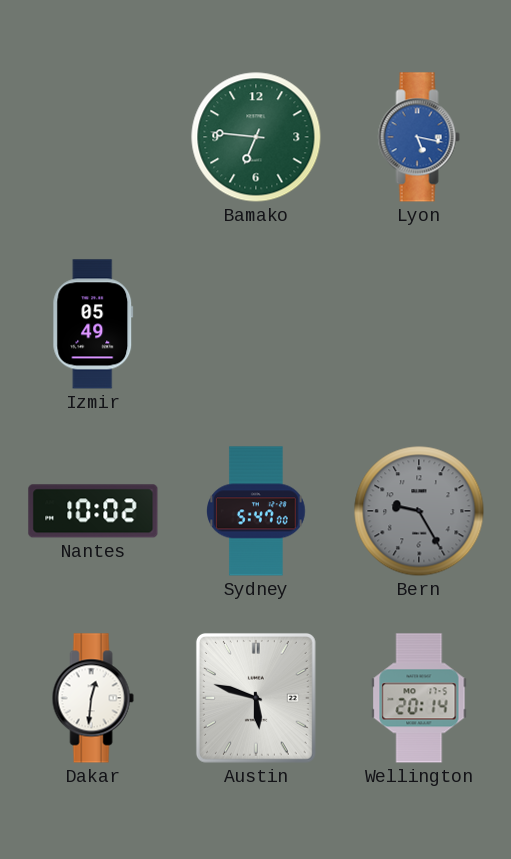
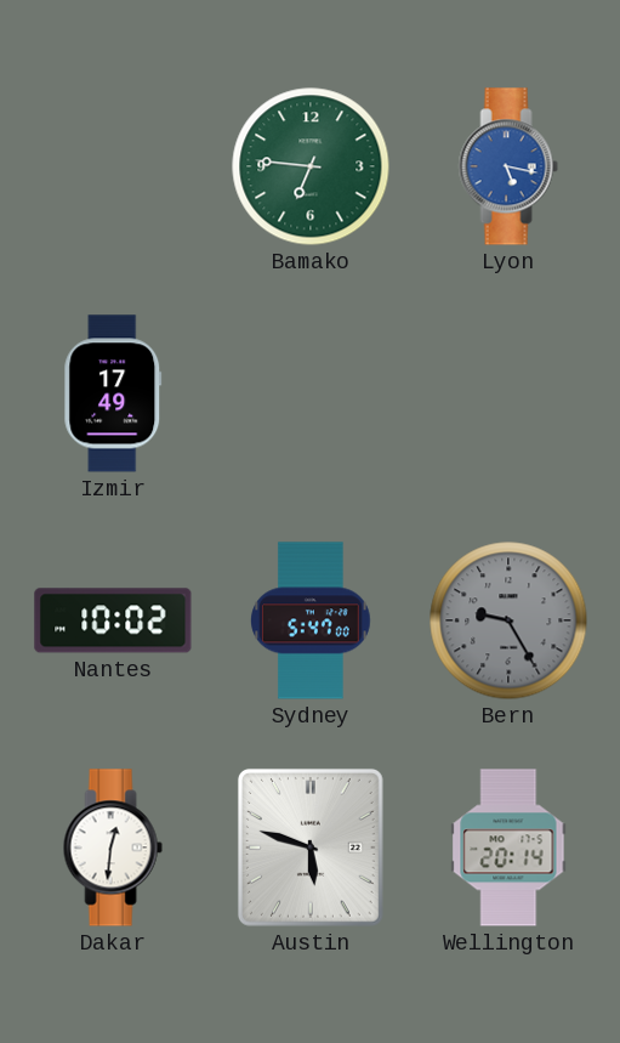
Izmir: 05:49 -> 17:49
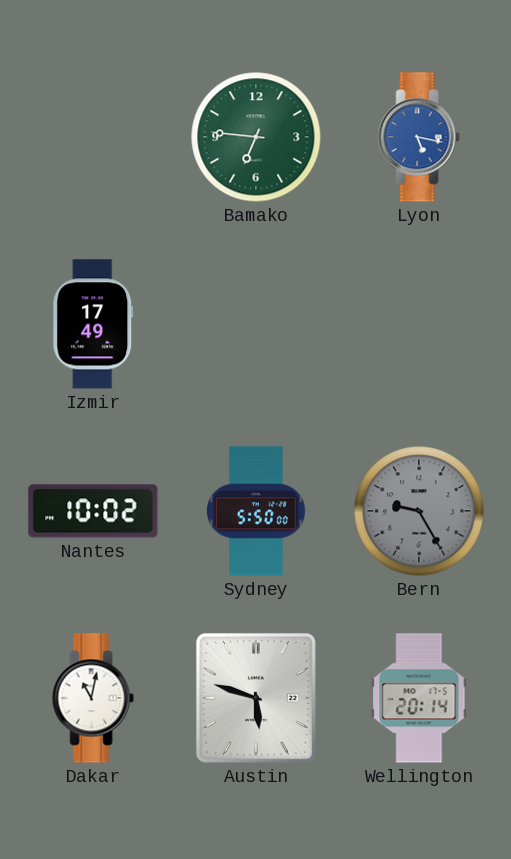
Sydney: 5:47 -> 5:50
Dakar: 12:31 -> 11:02
